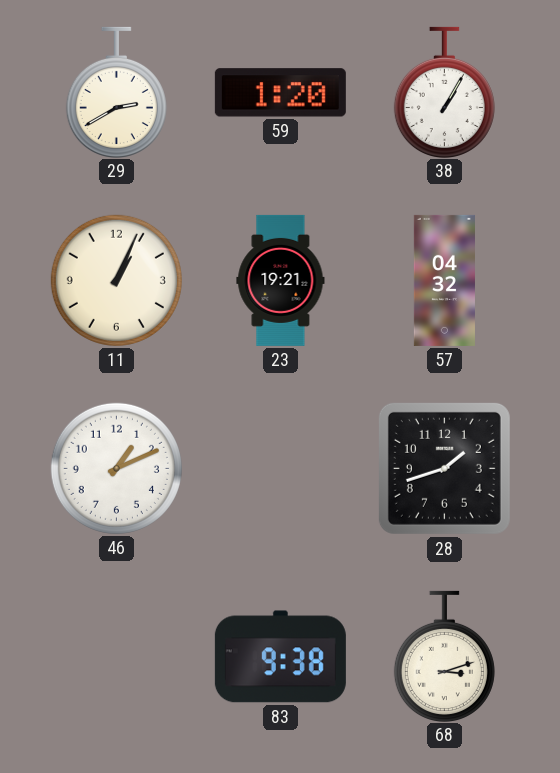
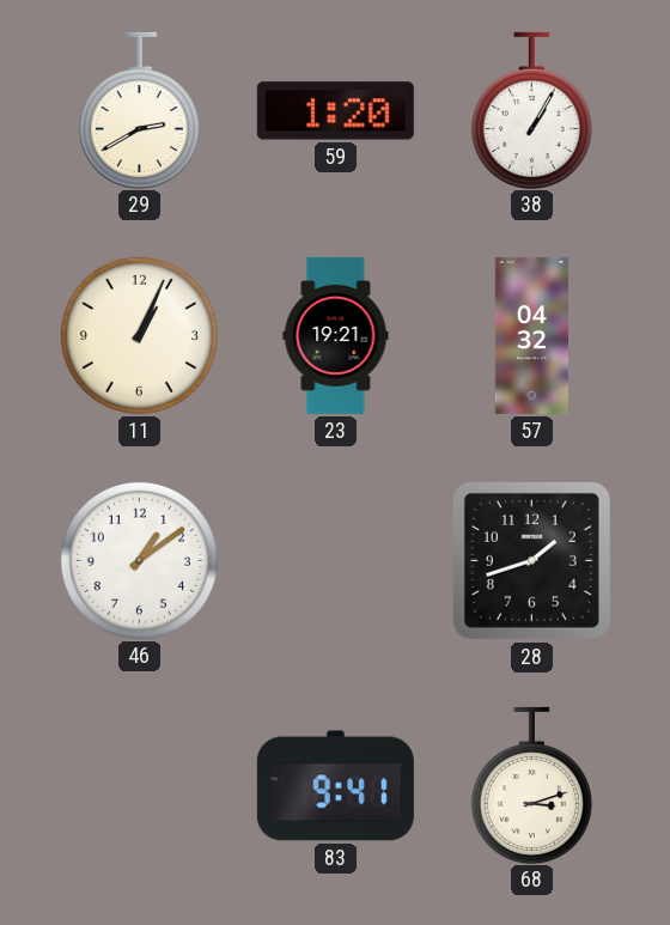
46: 1:11 -> 1:09
83: 9:38 -> 9:41
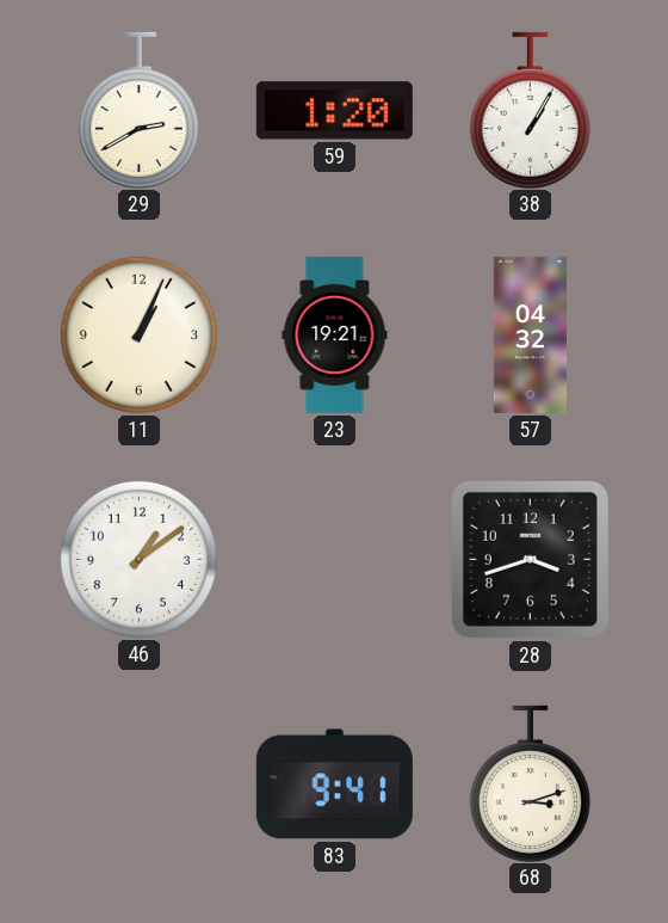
28: 1:42 -> 3:42
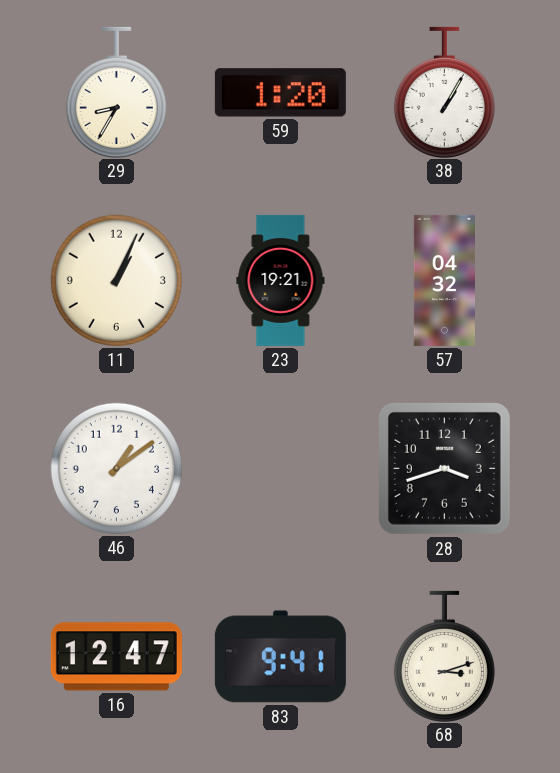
29: 2:40 -> 8:35
16: none -> 12:47
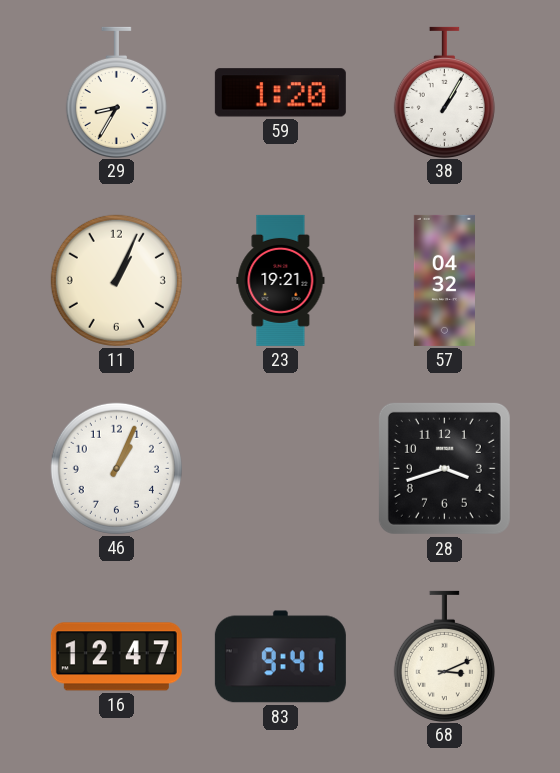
46: 1:09 -> 1:04
68: 3:12 -> 3:11
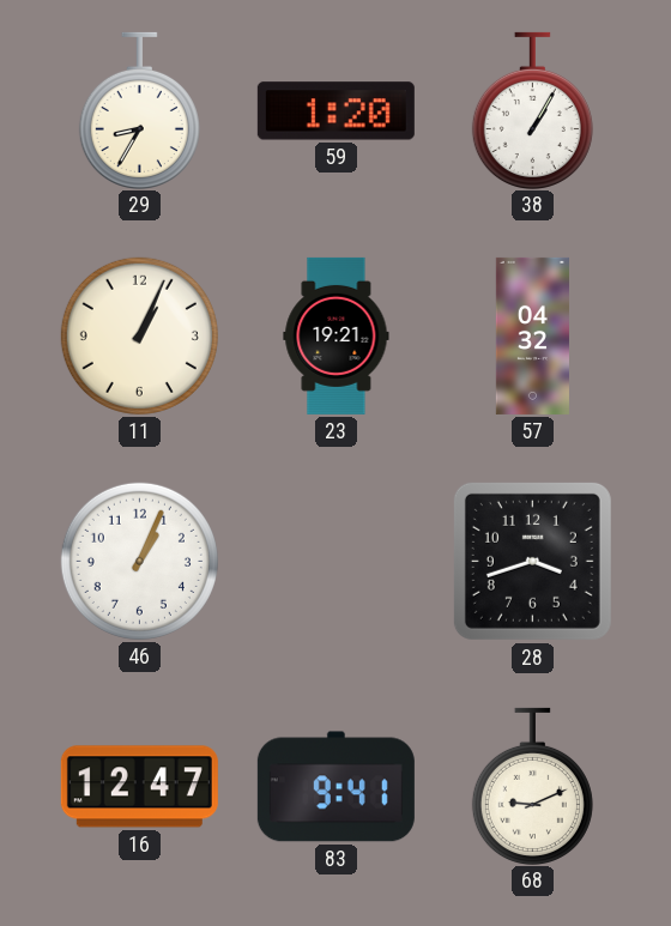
68: 3:11 -> 9:11
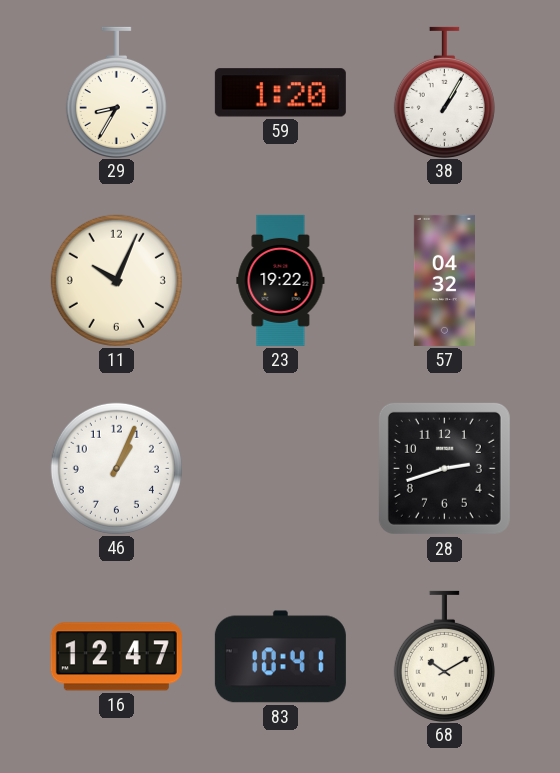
11: 1:04 -> 10:04
23: 19:21 -> 19:22
28: 3:42 -> 2:42
83: 9:41 -> 10:41
68: 9:11 -> 10:10
